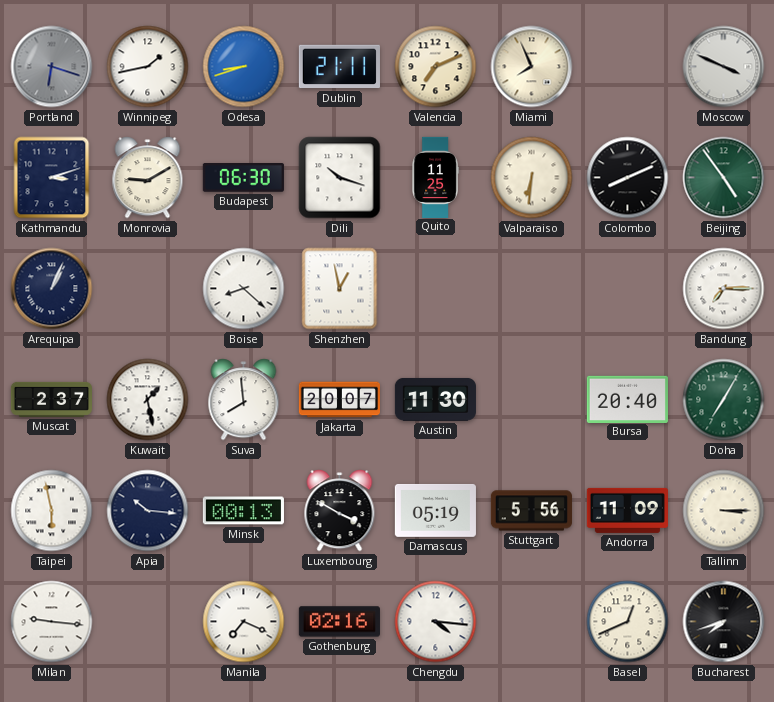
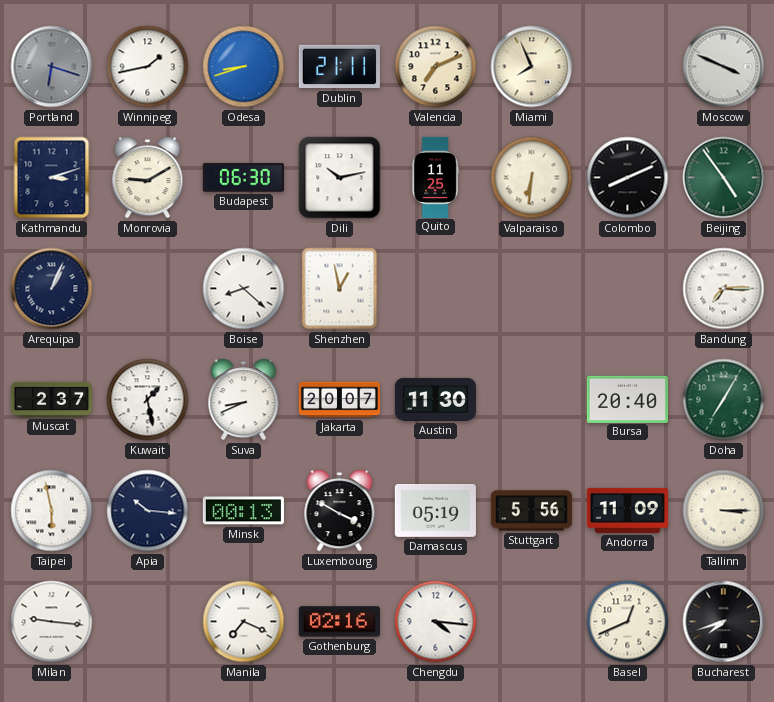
Dili: 10:18 -> 10:13
Suva: 7:59 -> 8:41
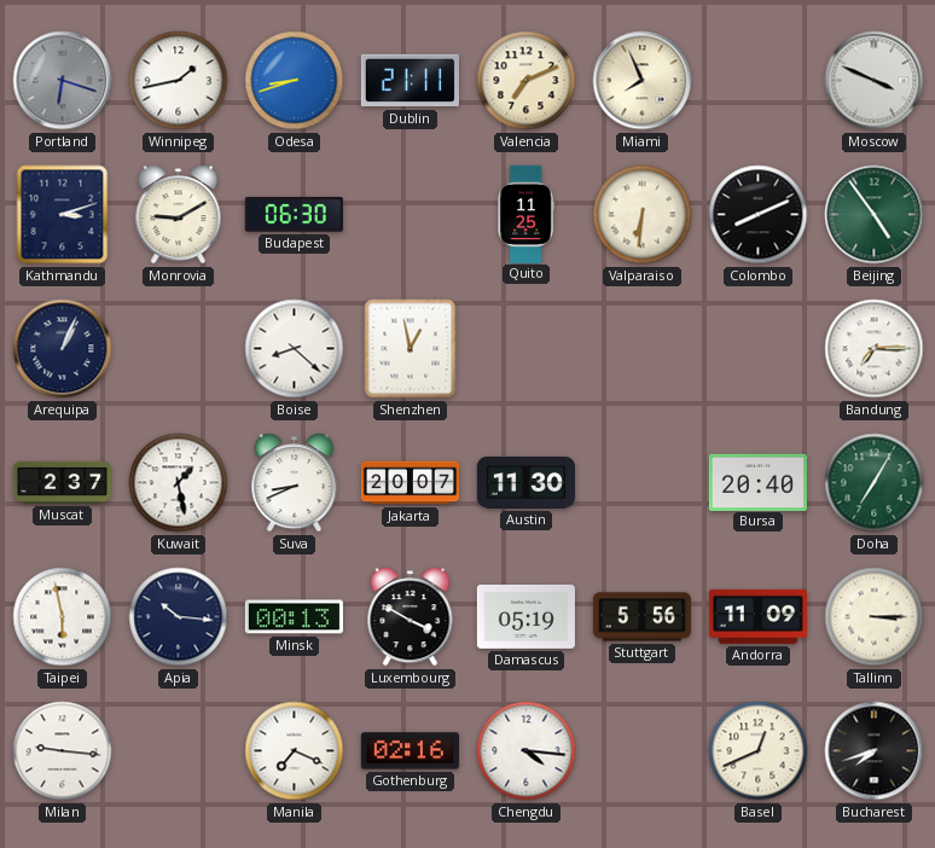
Dili: 10:13 -> none
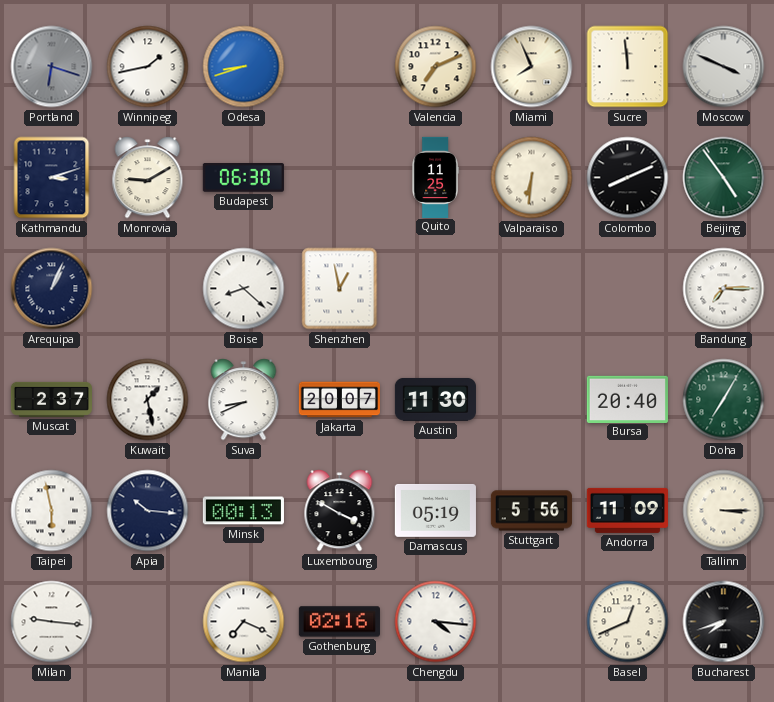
Dublin: 21:11 -> none
Sucre: none -> 11:59
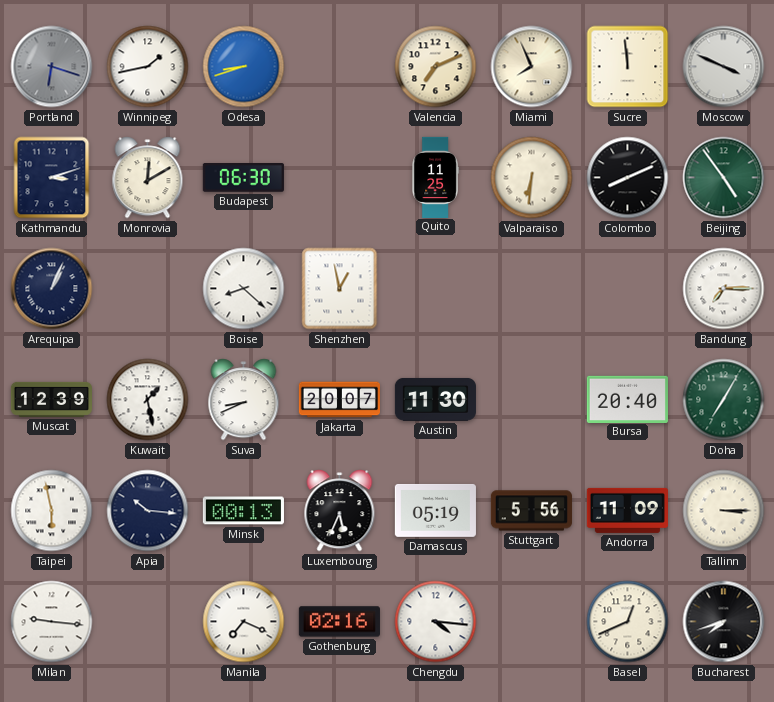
Monrovia: 9:10 -> 12:10
Muscat: 2:37 -> 12:39
Luxembourg: 3:50 -> 5:34
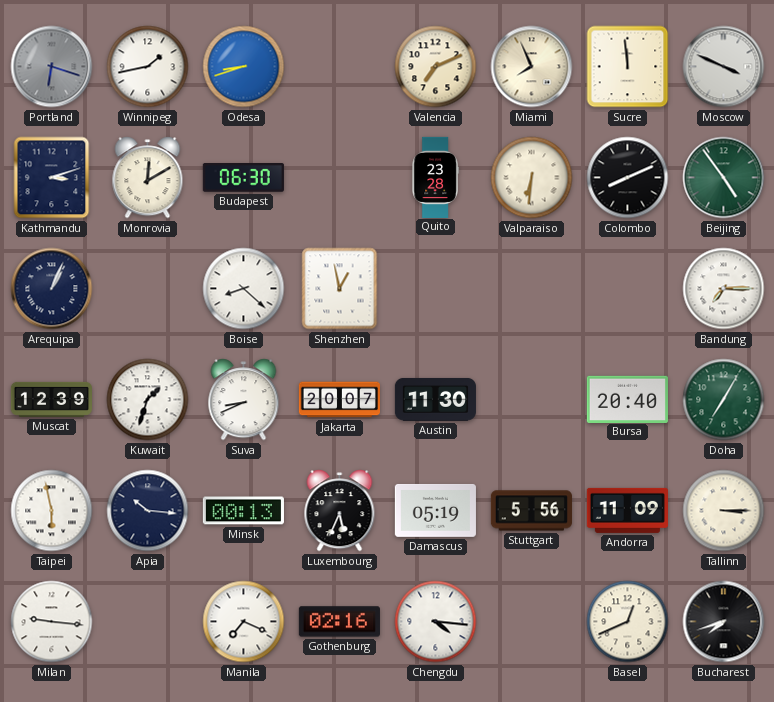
Quito: 11:25 -> 23:28
Kuwait: 1:28 -> 1:33
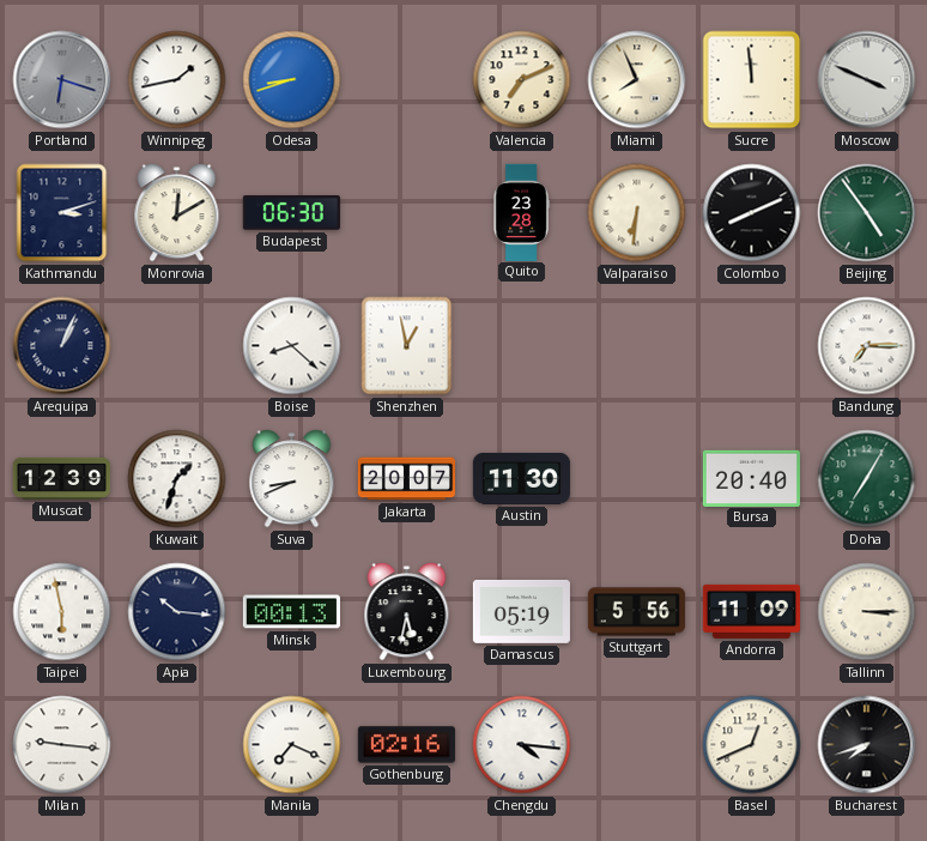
Luxembourg: 5:34 -> 5:32
